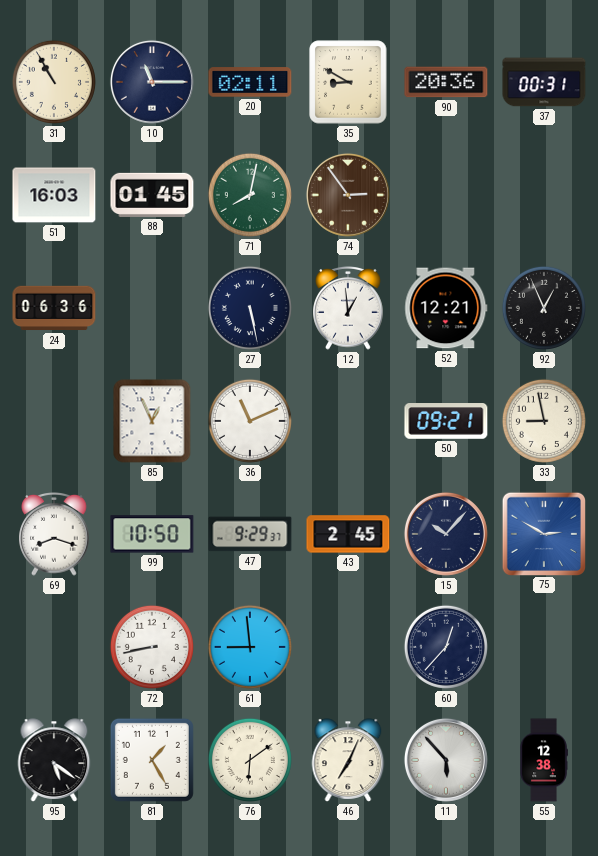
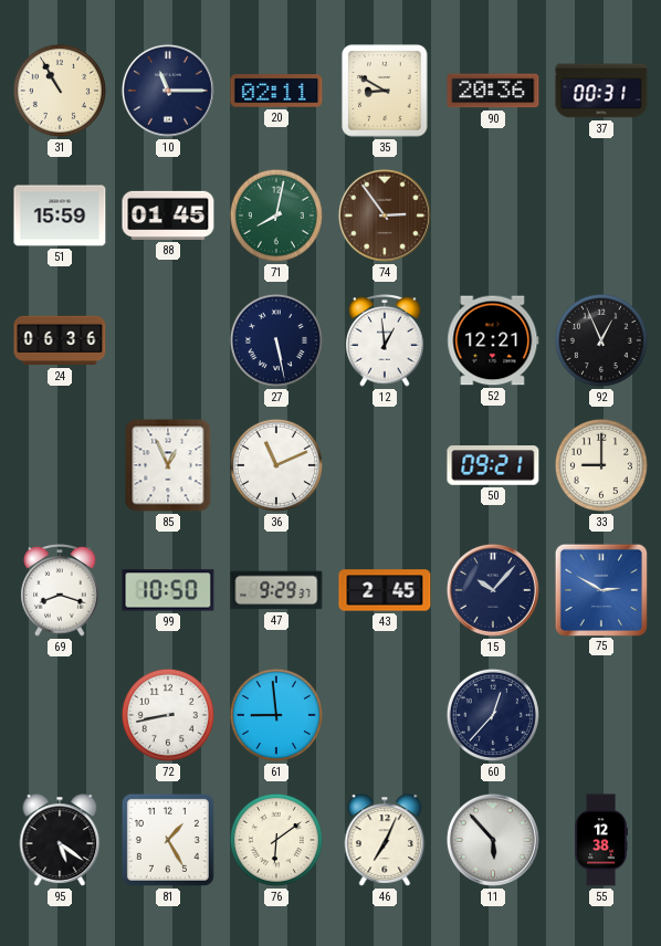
51: 16:03 -> 15:59
33: 8:58 -> 9:00
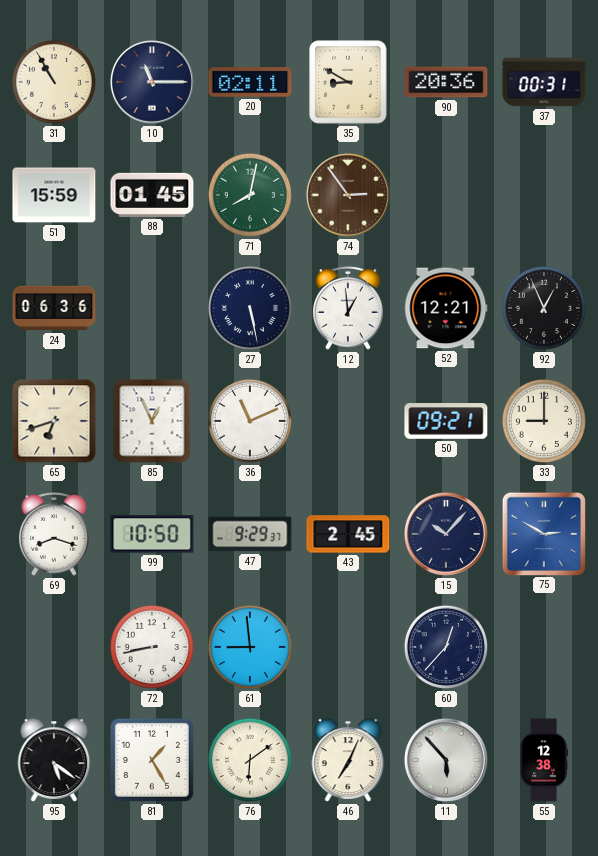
65: none -> 6:42
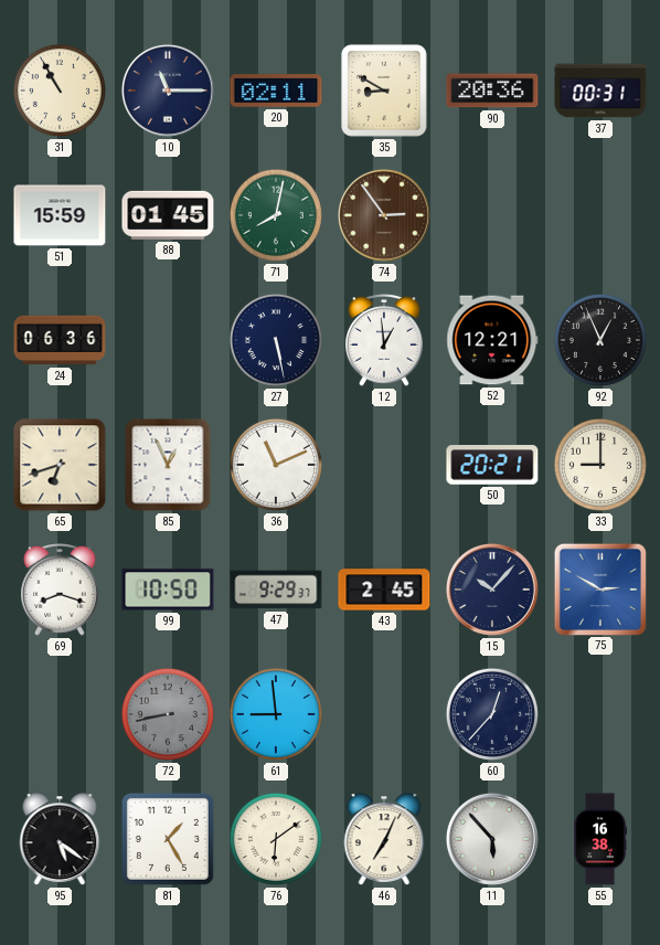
50: 09:21 -> 20:21
72 dial: white -> grey
55: 12:38 -> 16:38
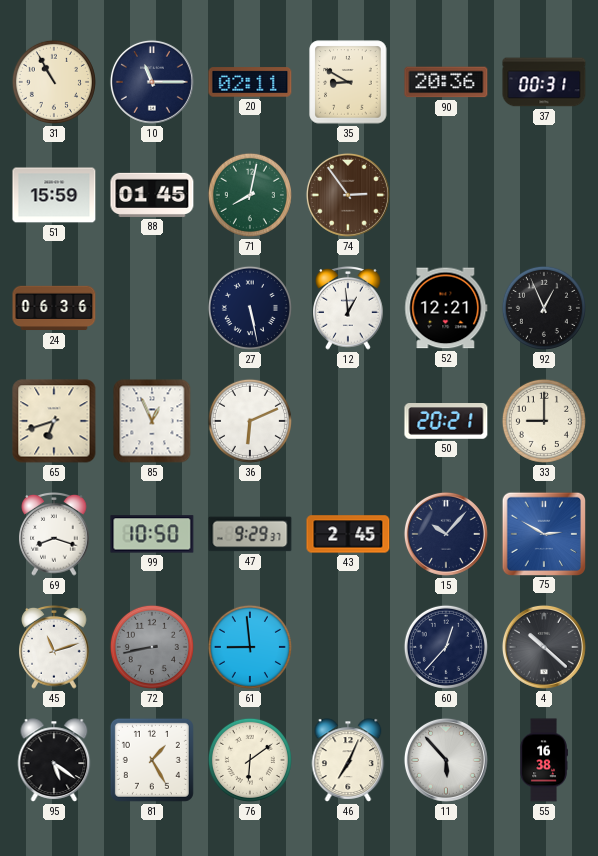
36: 11:11 -> 6:11
45: none -> 11:12
4: none -> 10:22
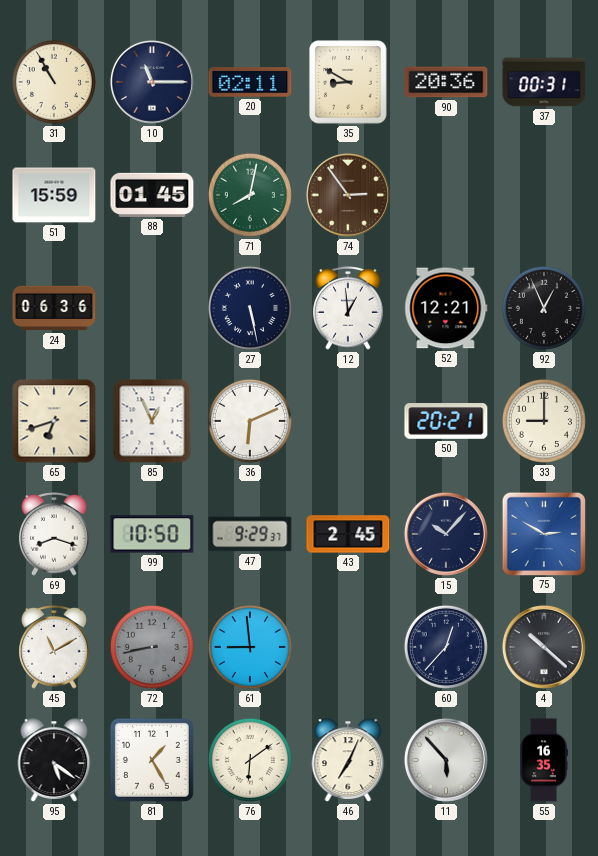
45: 11:12 -> 11:10
55: 16:38 -> 16:35
